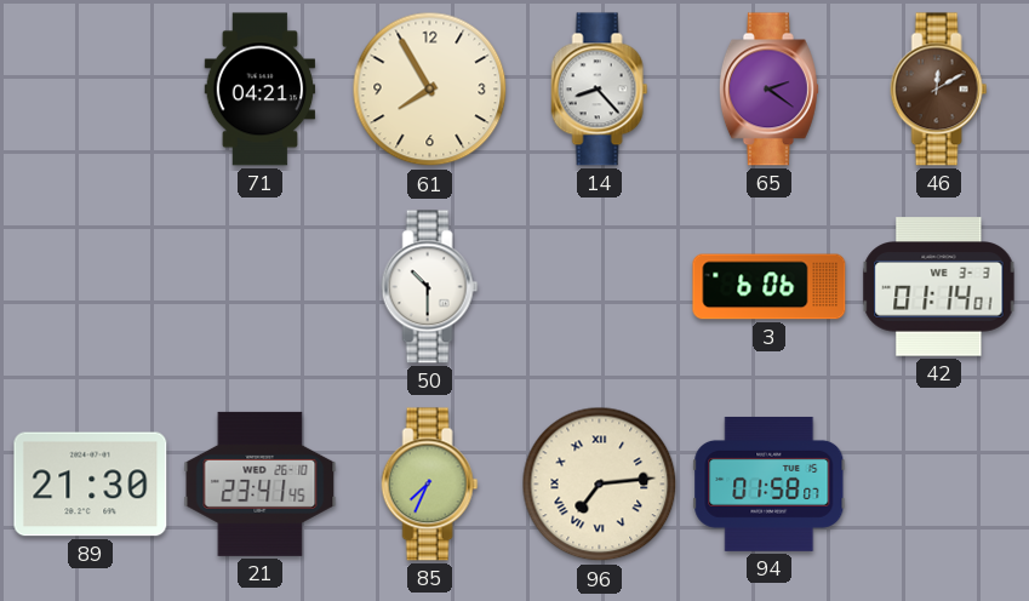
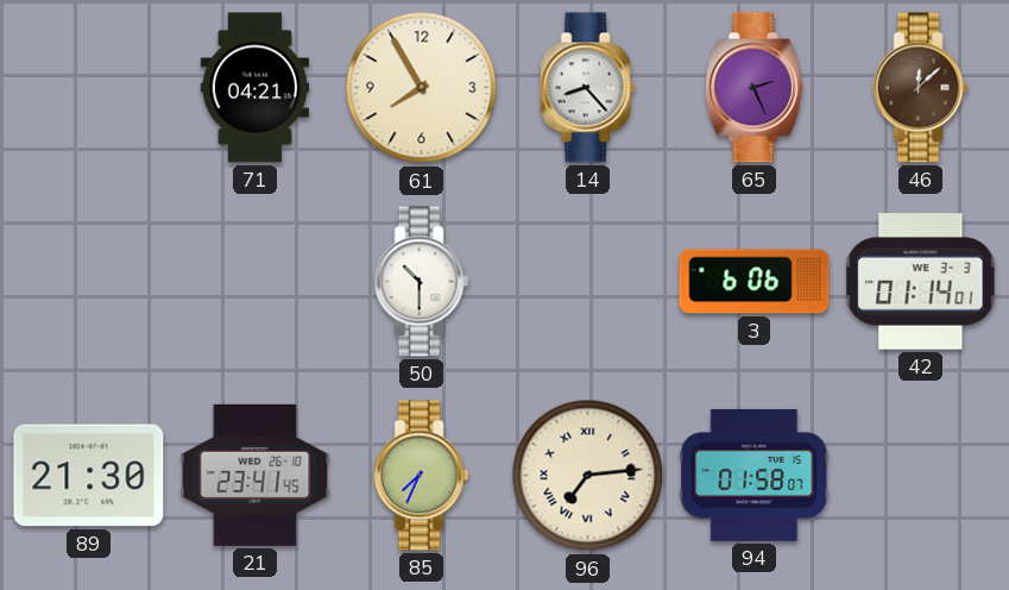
65: 2:21 -> 2:26
46: 12:10 -> 12:08
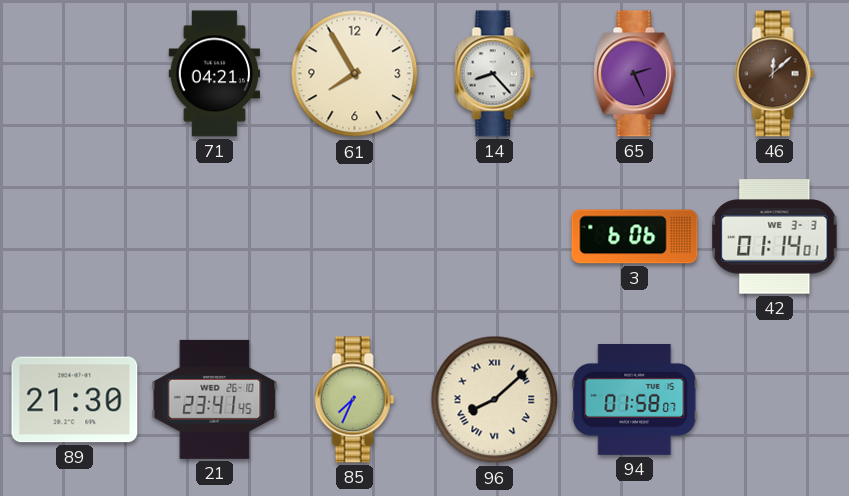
50: 10:30 -> none
96: 7:14 -> 8:08
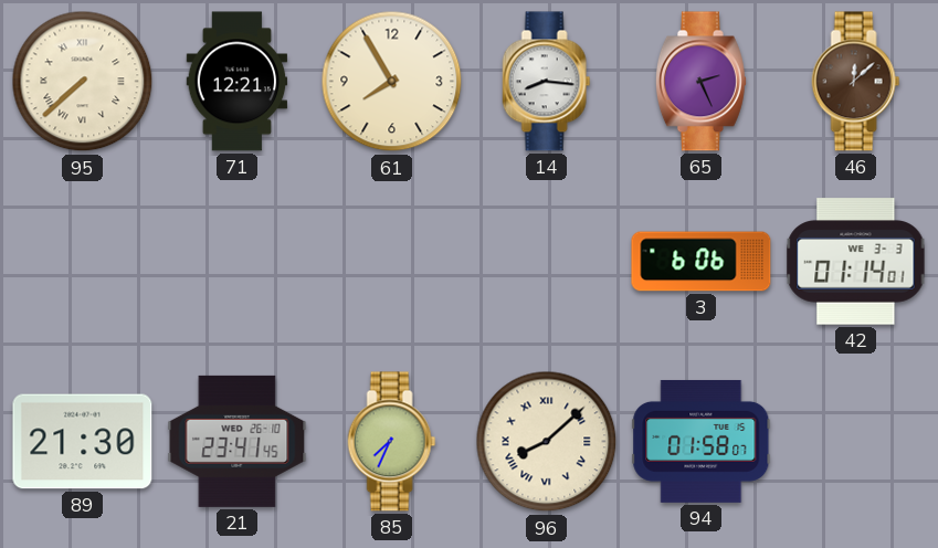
95: none -> 7:38
71: 04:21 -> 12:21
14: 8:23 -> 8:16
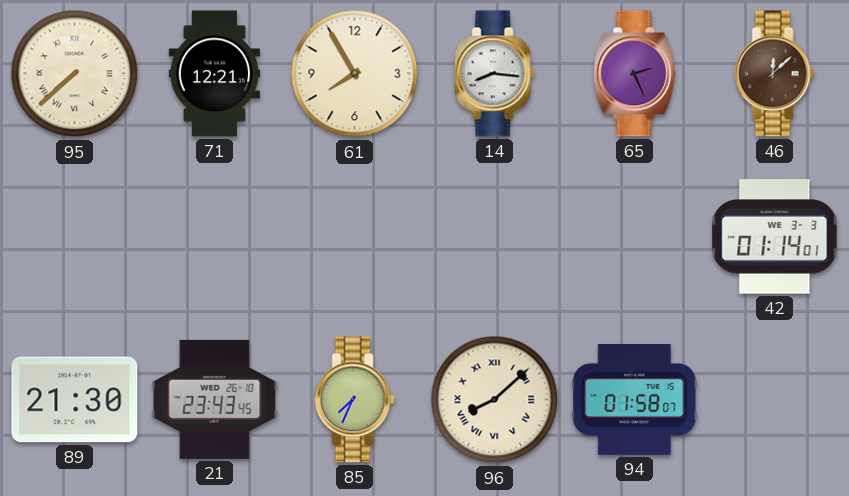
3: 6:06 -> none
21: 23:41 -> 23:43
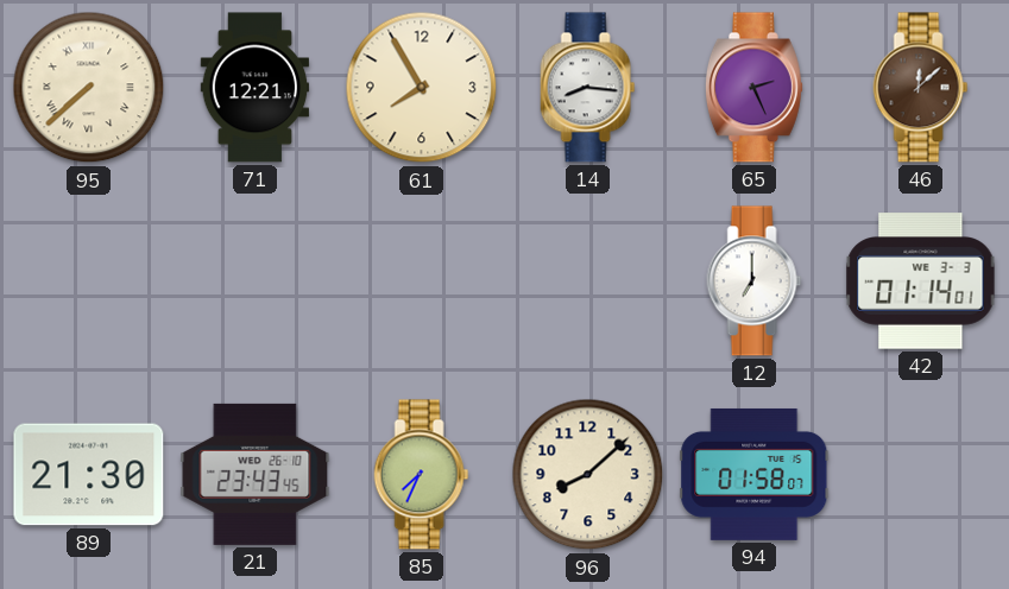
12: none -> 7:00
96 numerals: Roman -> Arabic
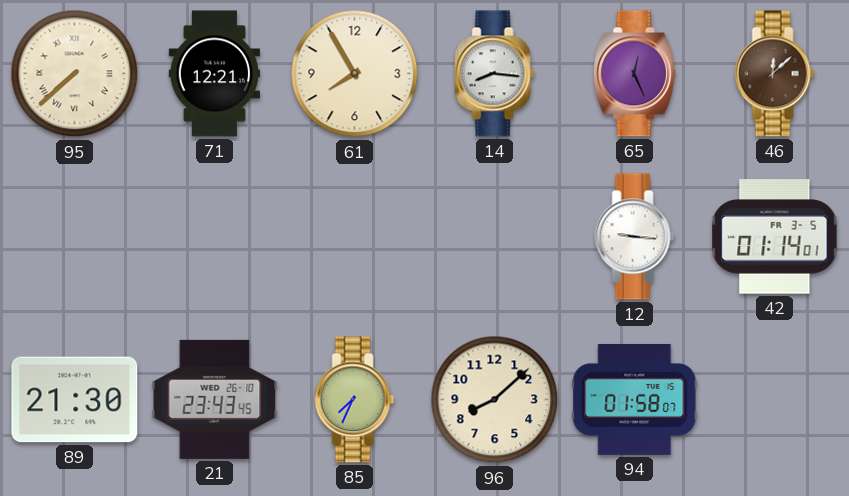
65: 2:26 -> 12:26
12: 7:00 -> 9:16
42 date: WE 3-3 -> FR 3-5
